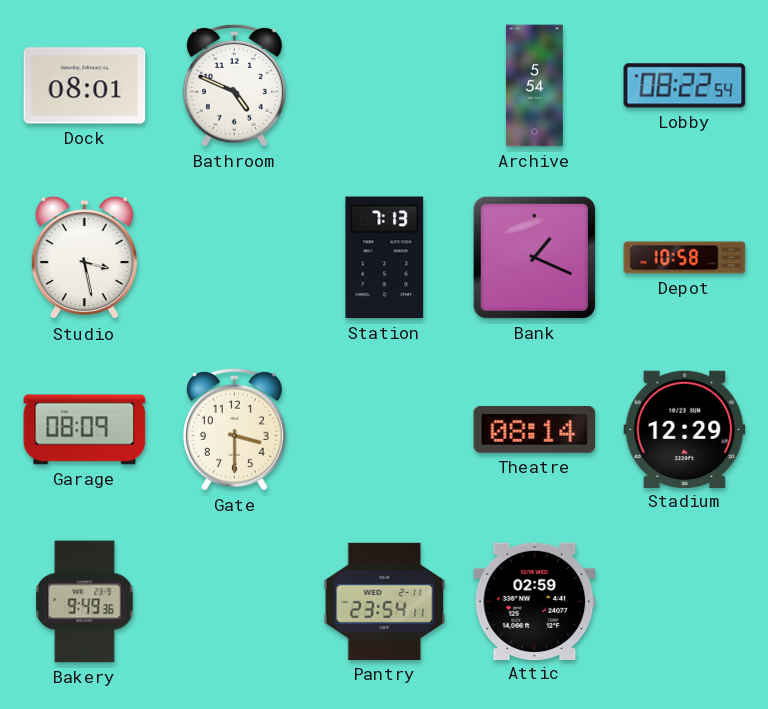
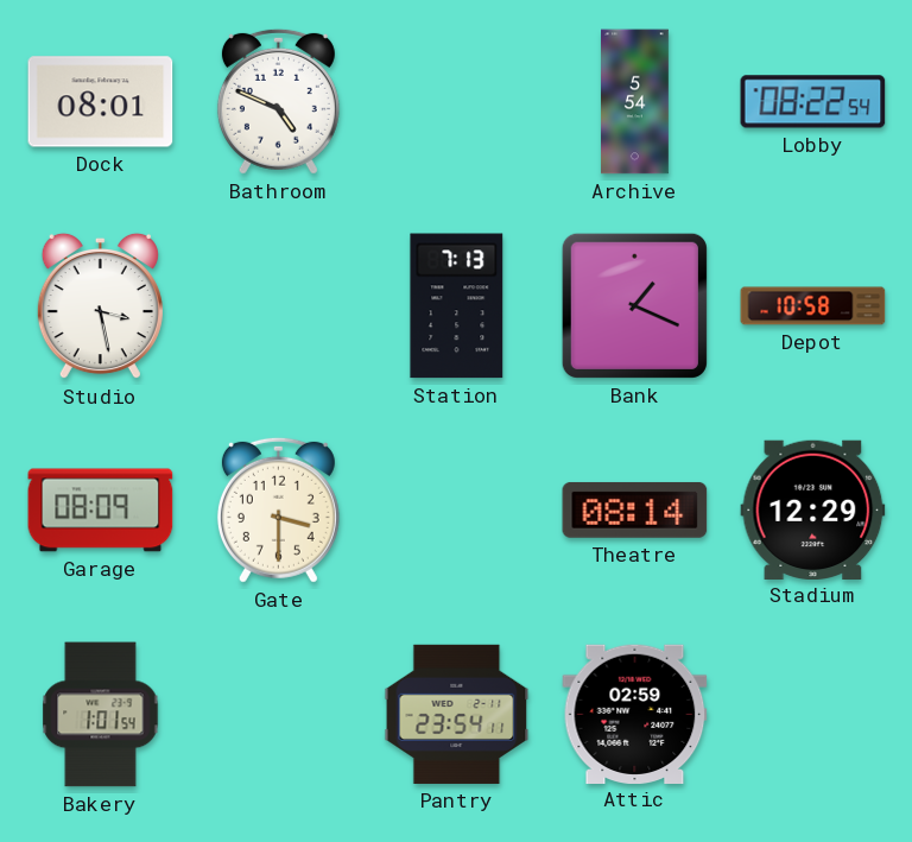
Bakery: 9:49 -> 1:01
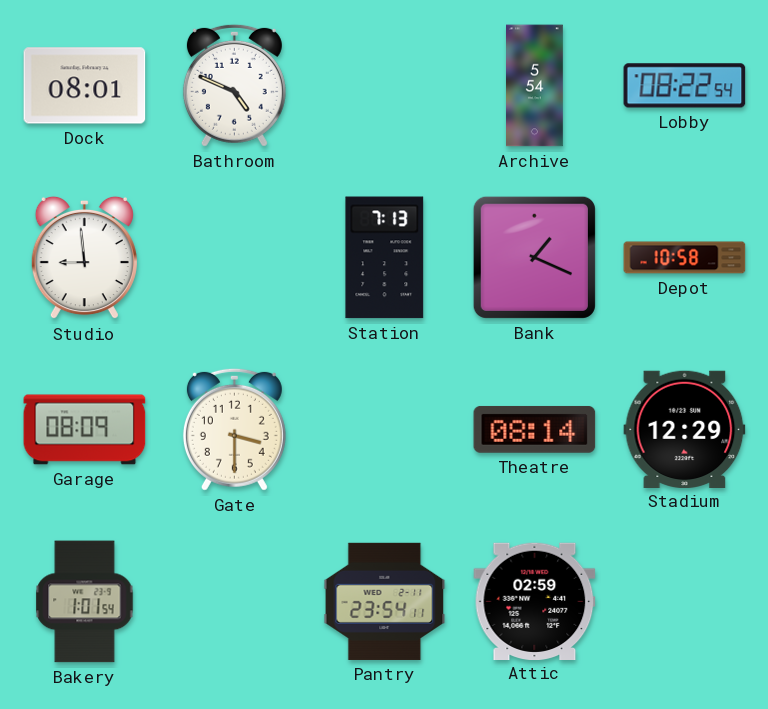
Studio: 3:28 -> 8:59
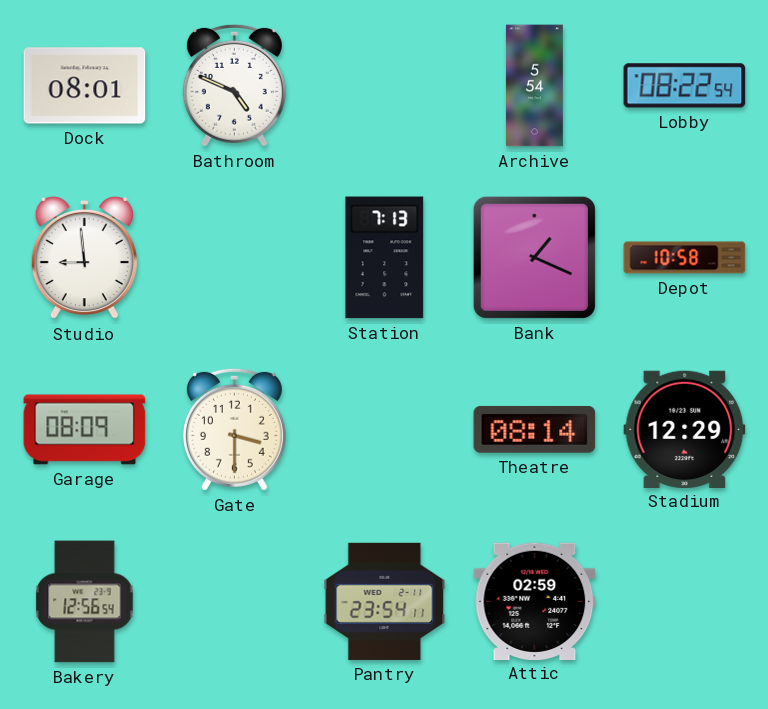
Bakery: 1:01 -> 12:56
